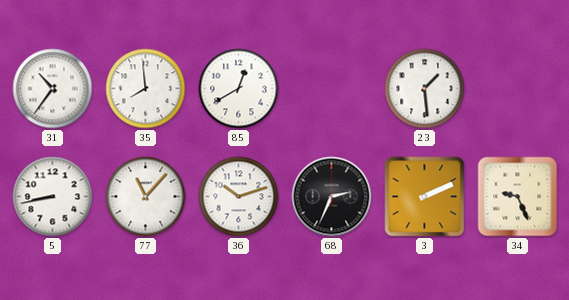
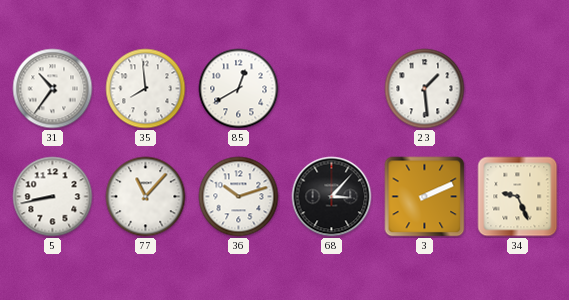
68: 2:34 -> 3:07
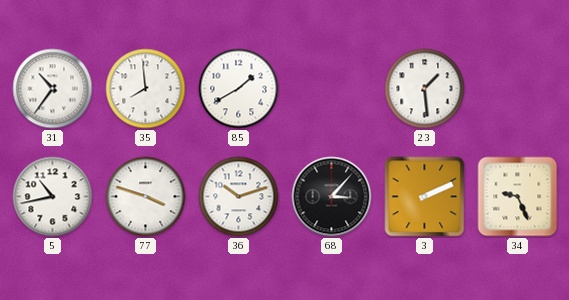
85: 12:40 -> 1:40
5: 8:43 -> 10:43
77: 11:07 -> 3:48
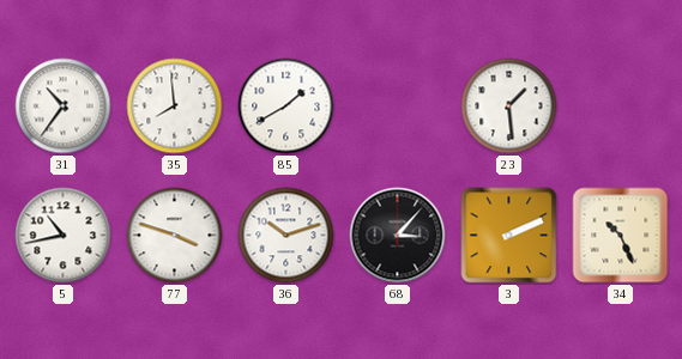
34: 9:26 -> 10:26
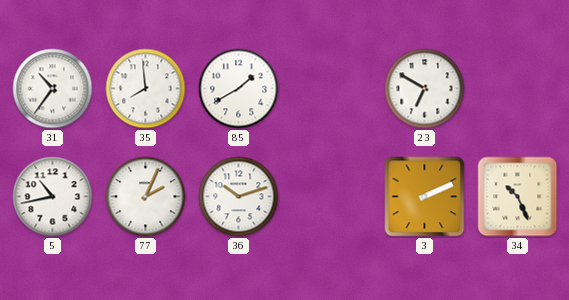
23: 1:29 -> 6:50
77: 3:48 -> 2:04
68: 3:07 -> none
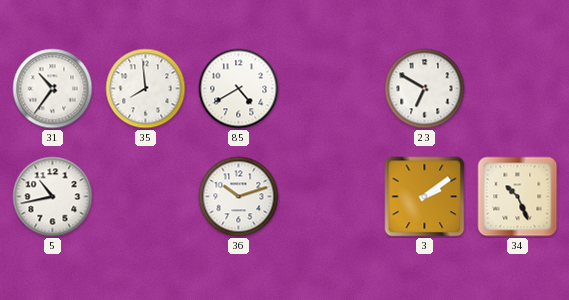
85: 1:40 -> 4:40
77: 2:04 -> none
3: 2:11 -> 2:09
